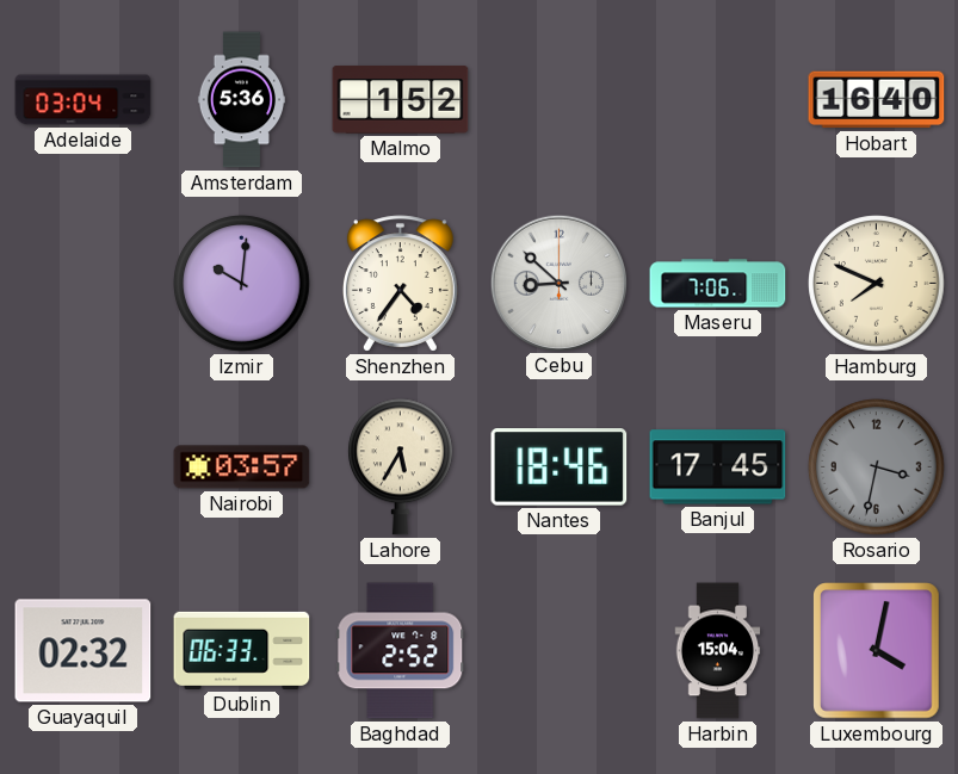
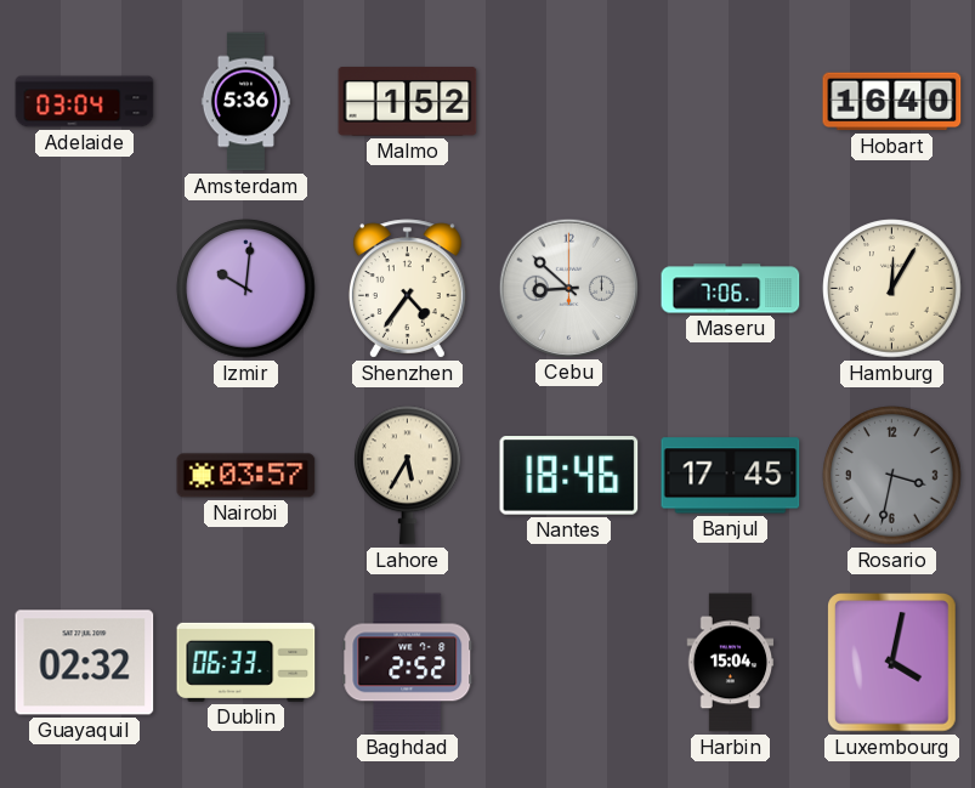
Hamburg: 7:49 -> 12:05
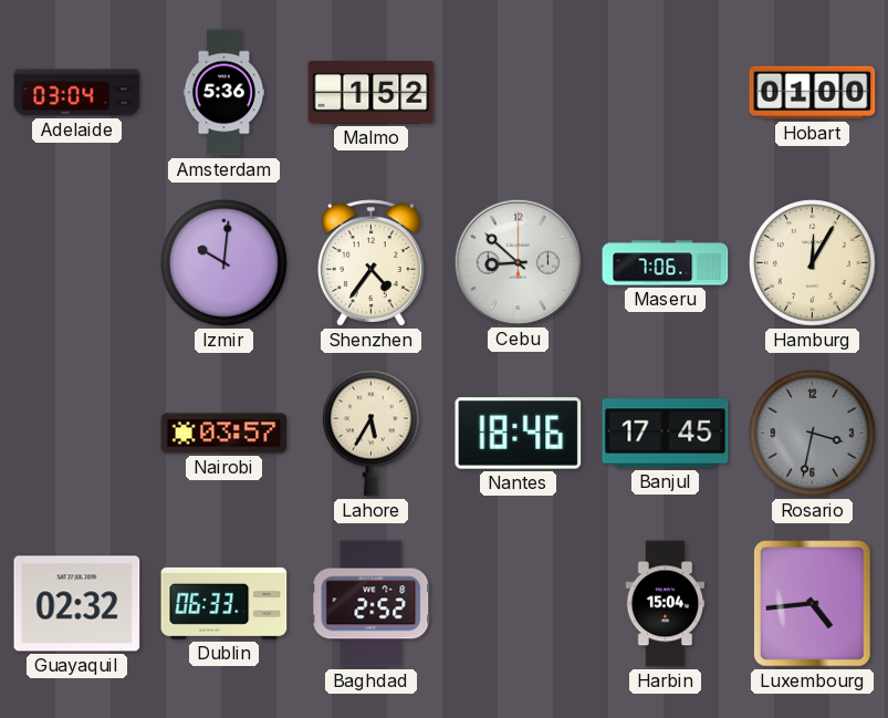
Hobart: 16:40 -> 01:00
Luxembourg: 4:02 -> 4:44
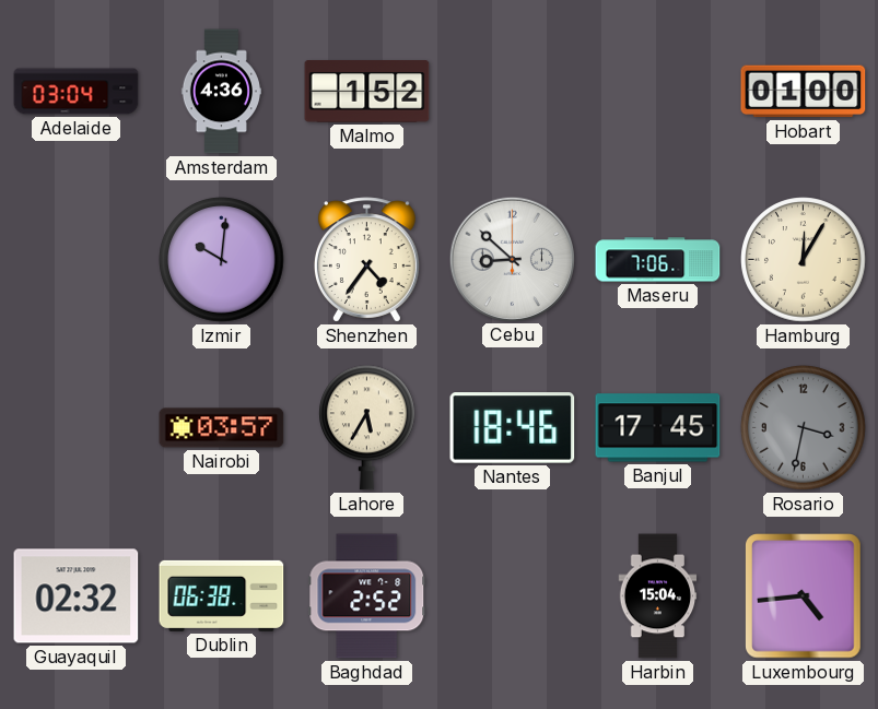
Amsterdam: 5:36 -> 4:36
Dublin: 06:33 -> 06:38
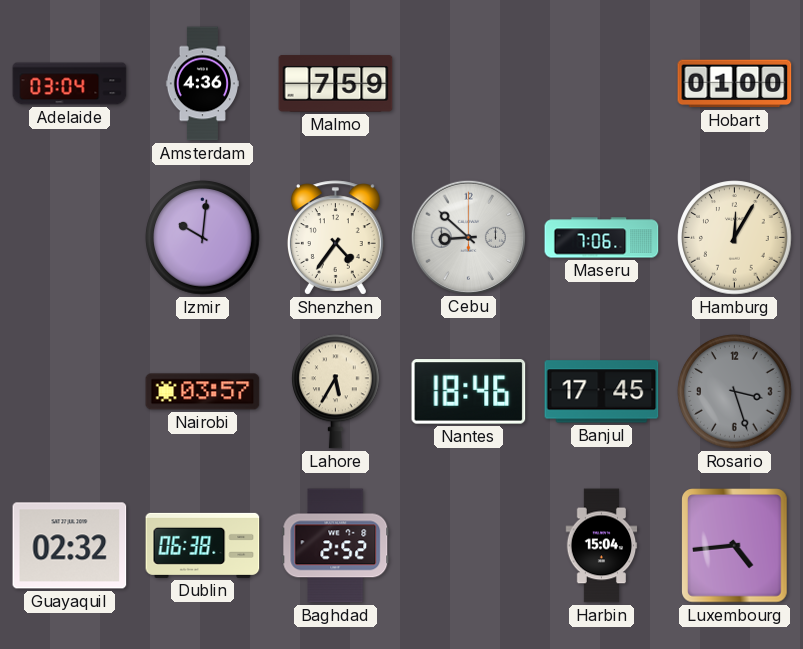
Malmo: 1:52 -> 7:59
Rosario: 3:32 -> 3:27
